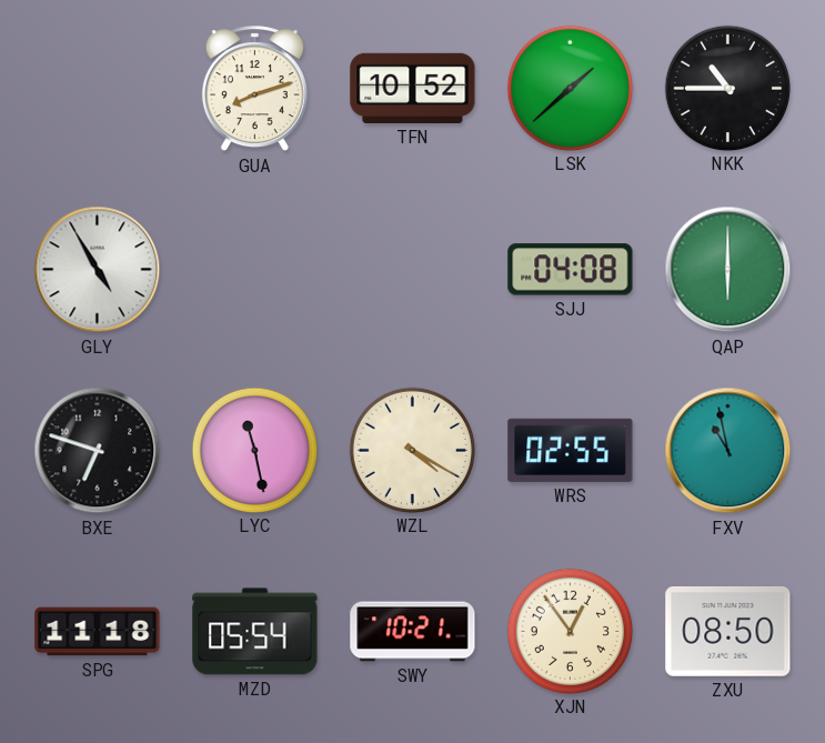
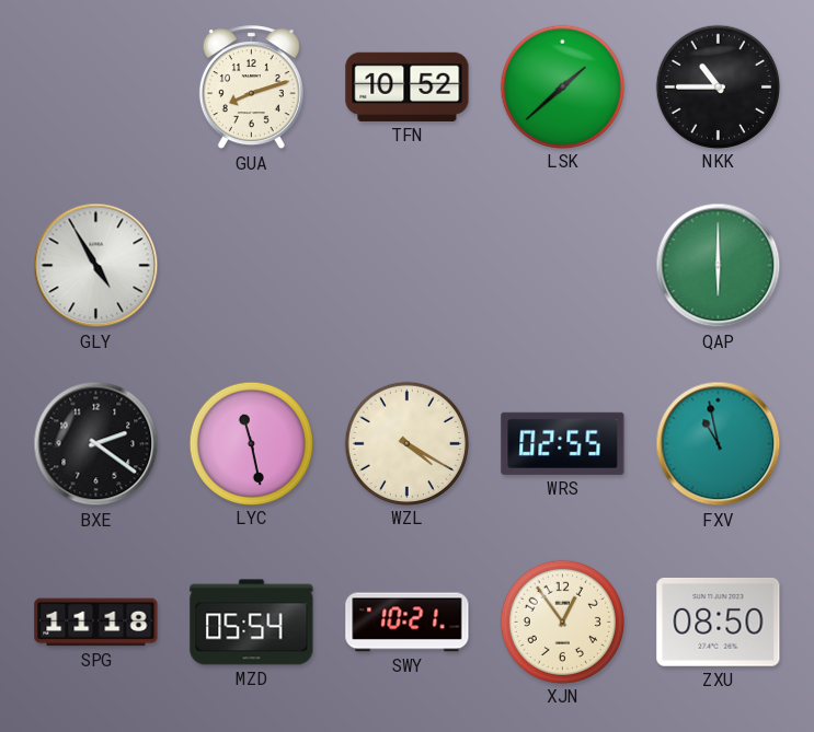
SJJ: 04:08 -> none
BXE: 6:48 -> 2:21
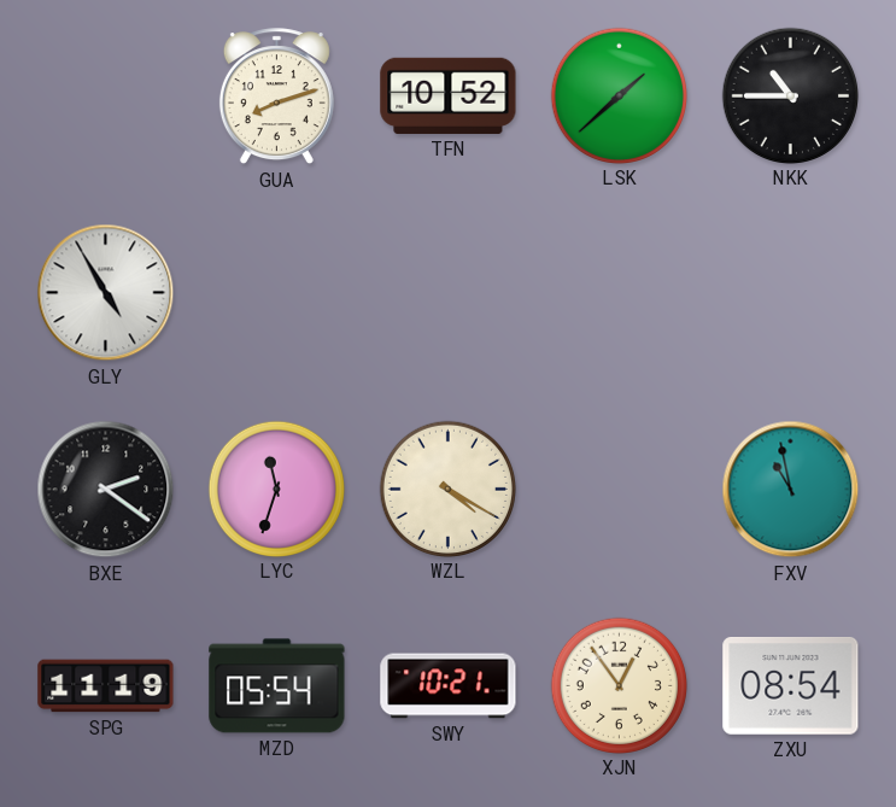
QAP: 6:00 -> none
LYC: 11:28 -> 11:33
WRS: 02:55 -> none
SPG: 11:18 -> 11:19
ZXU: 08:50 -> 08:54
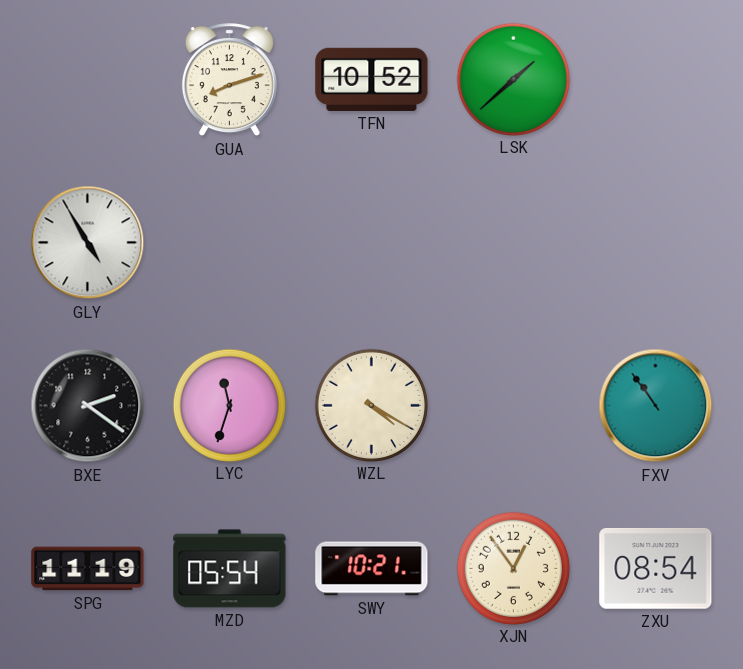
NKK: 10:45 -> none
FXV: 10:58 -> 10:54
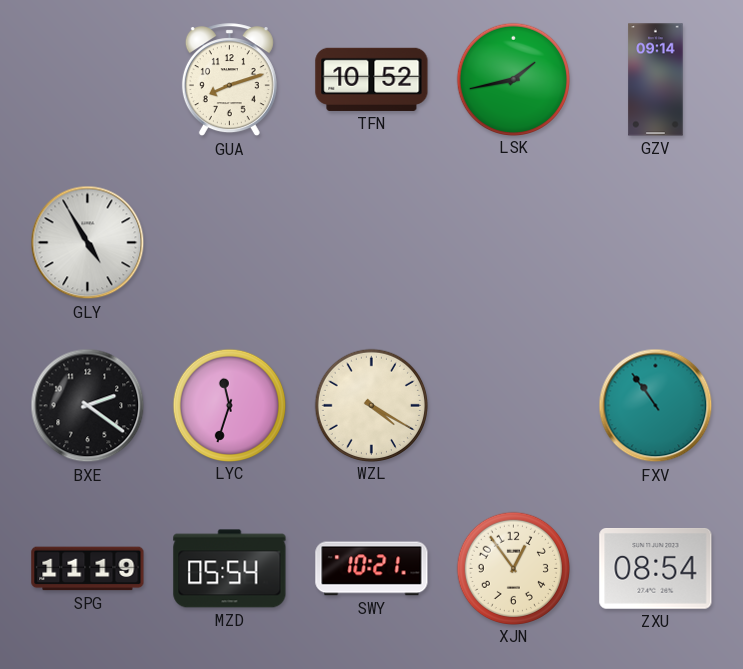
LSK: 1:38 -> 1:43
GZV: none -> 09:14
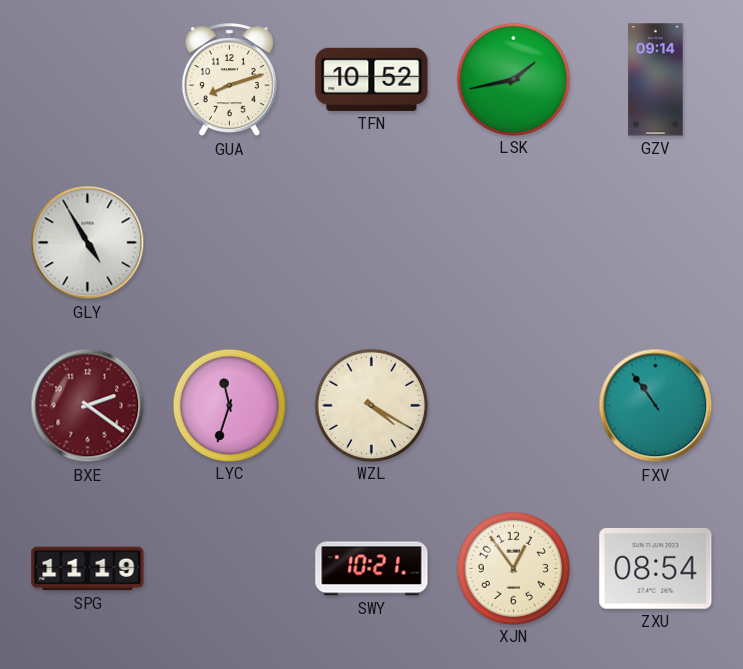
BXE dial: black -> burgundy
MZD: 05:54 -> none
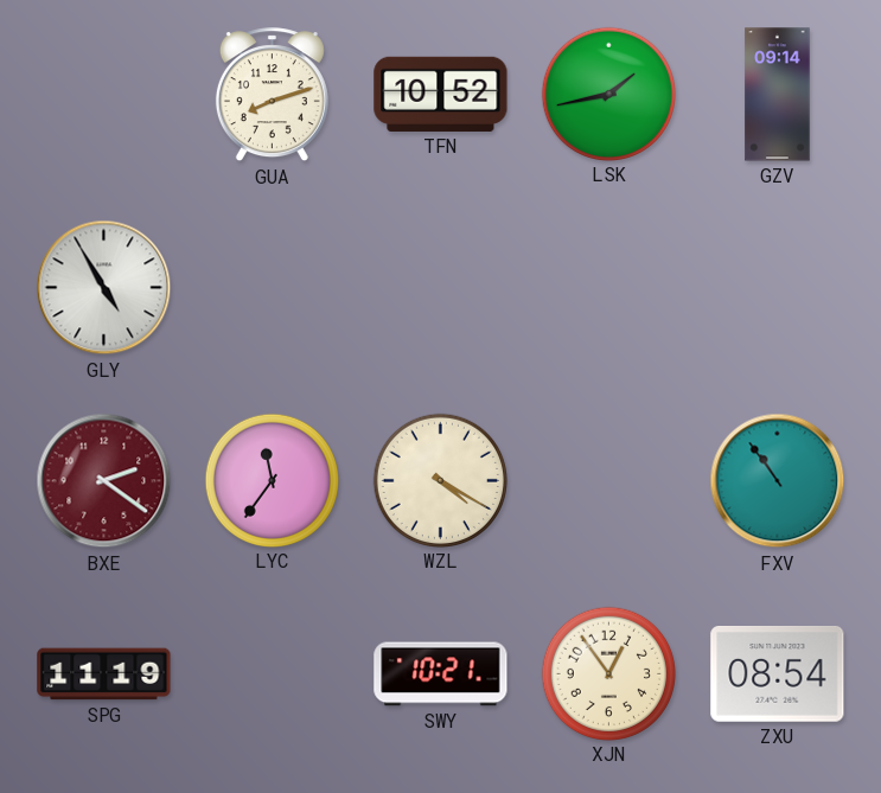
LYC: 11:33 -> 11:36
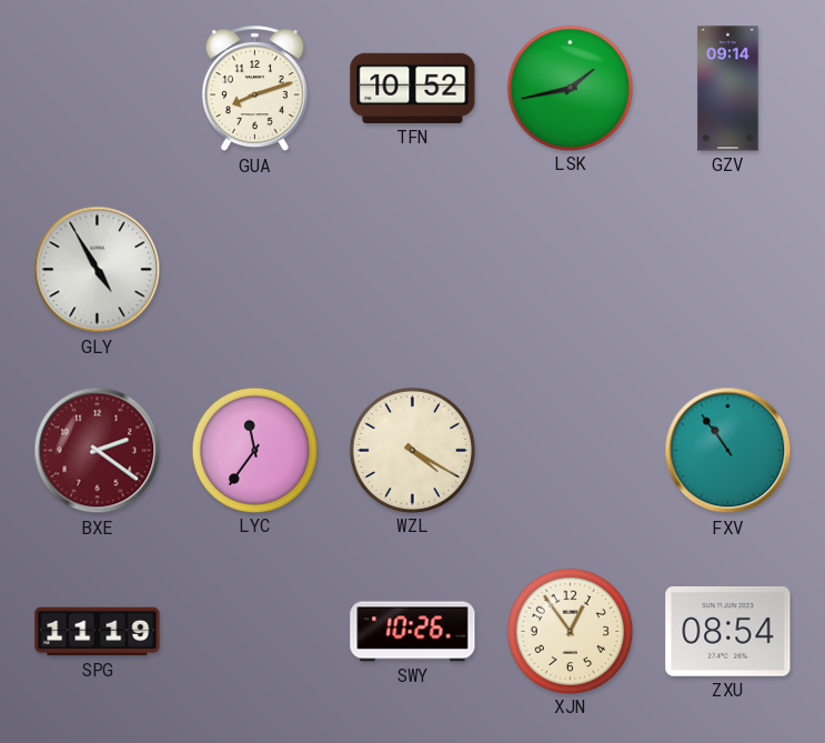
SWY: 10:21 -> 10:26
